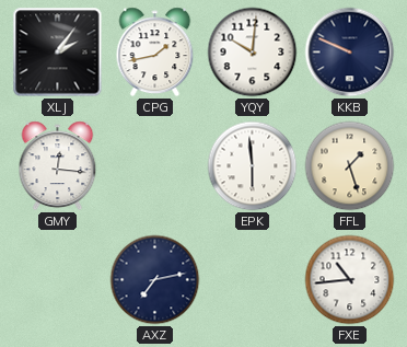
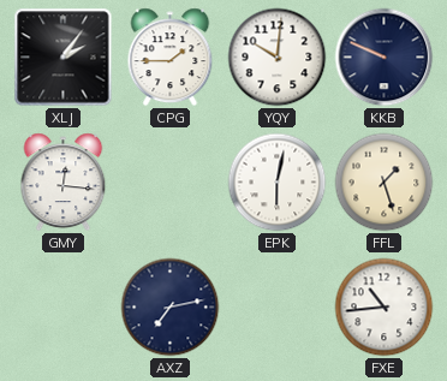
CPG: 1:43 -> 1:45
EPK: 5:59 -> 6:02
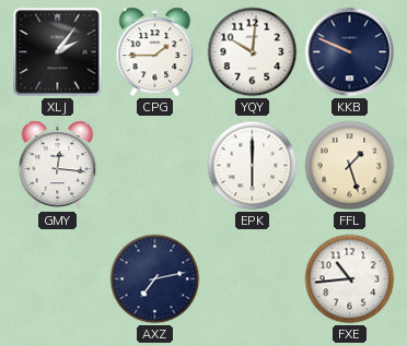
EPK: 6:02 -> 6:00
